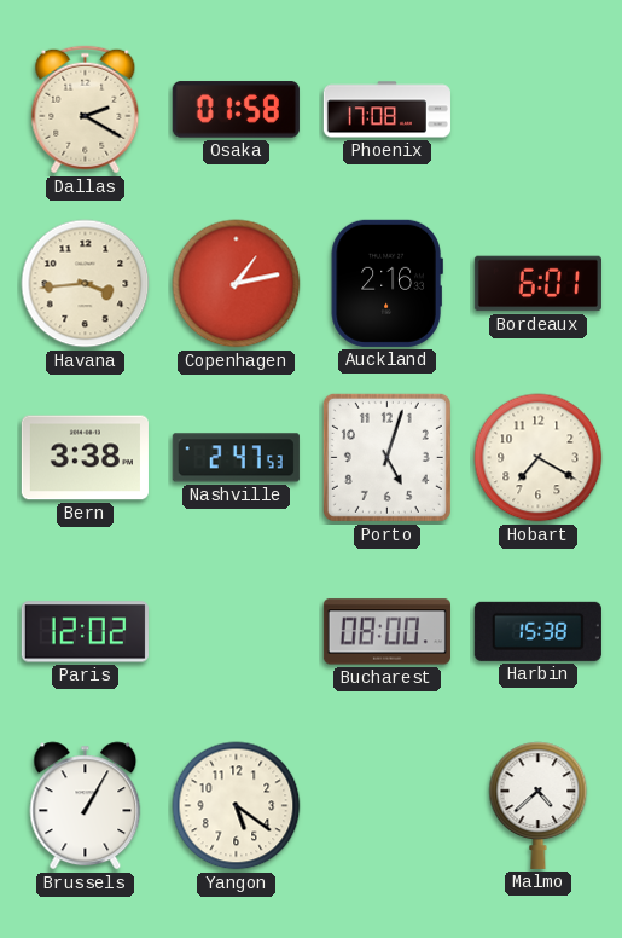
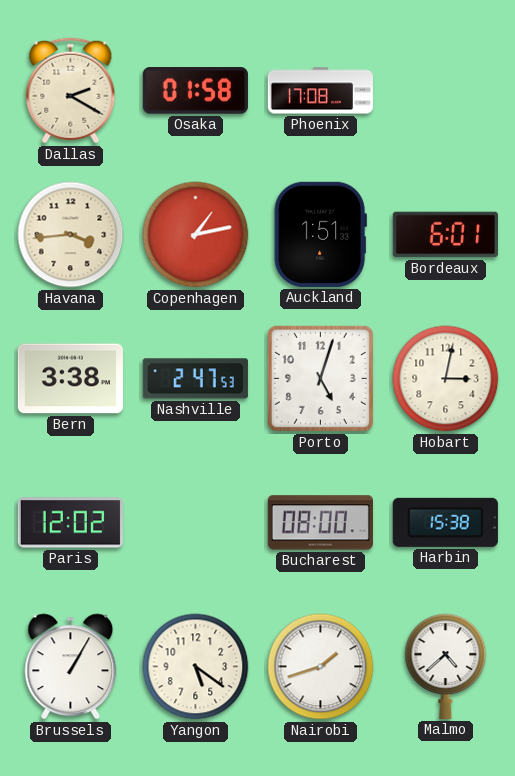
Auckland: 2:16 -> 1:51
Hobart: 7:20 -> 3:02
Nairobi: none -> 1:42
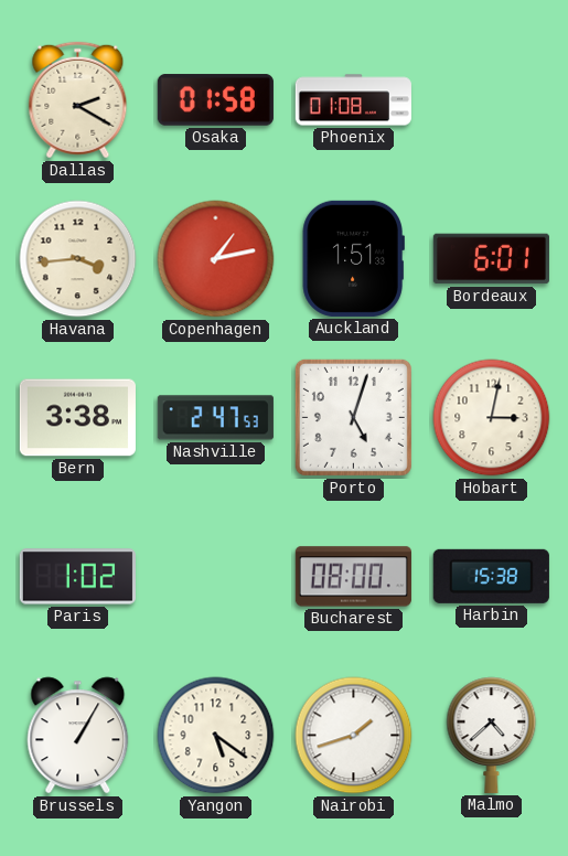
Phoenix: 17:08 -> 01:08
Paris: 12:02 -> 1:02
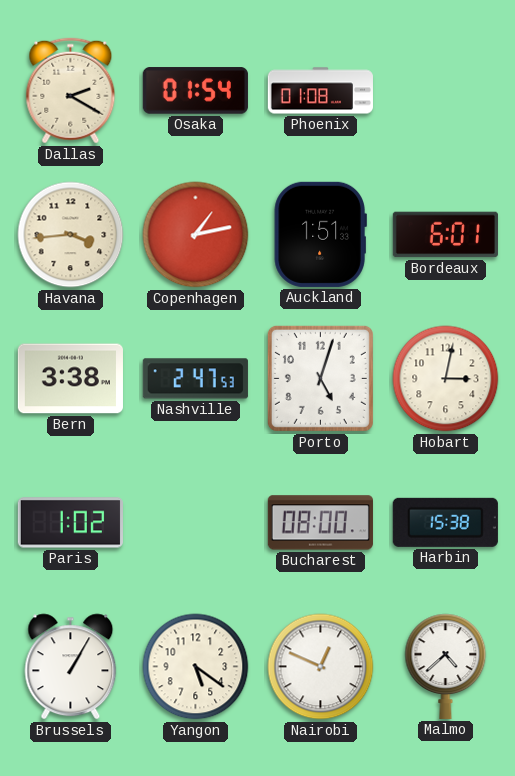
Osaka: 01:58 -> 01:54
Nairobi: 1:42 -> 12:49
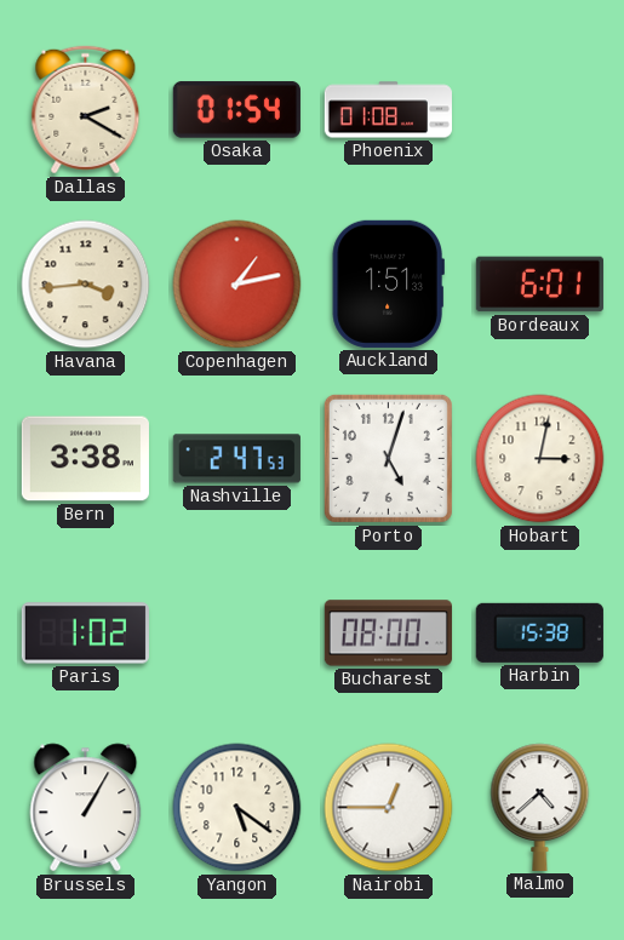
Nairobi: 12:49 -> 12:45
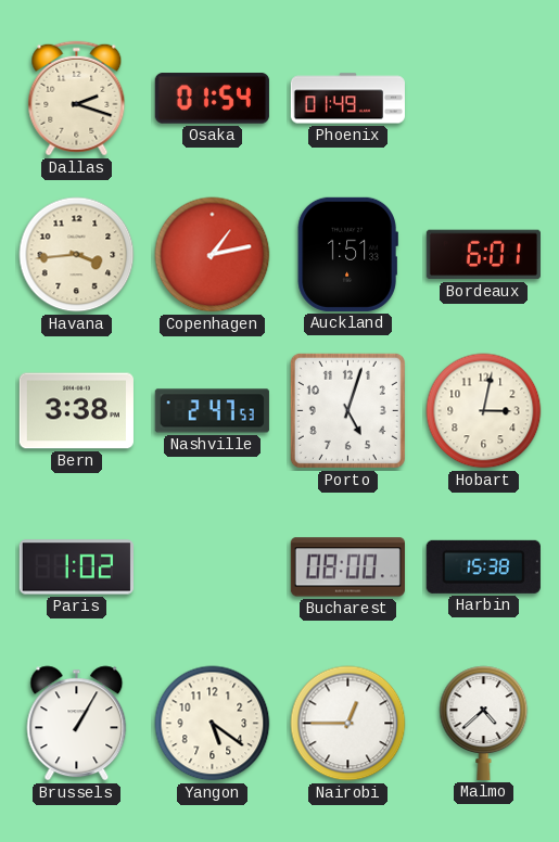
Dallas: 2:20 -> 2:18
Phoenix: 01:08 -> 01:49
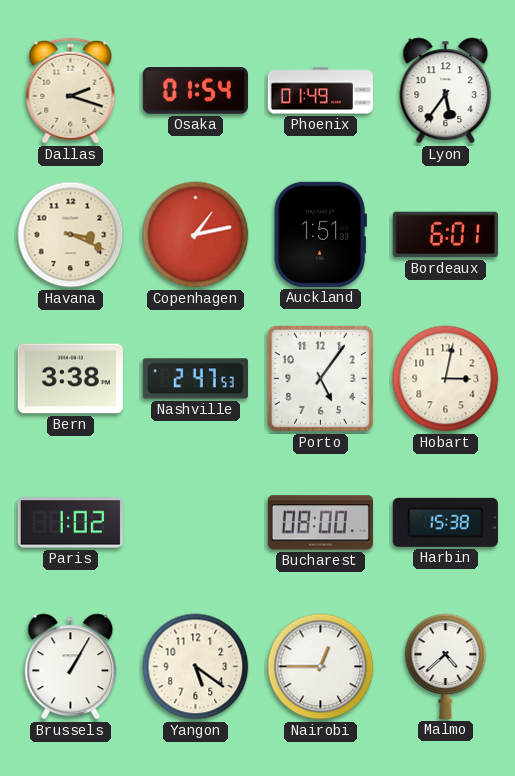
Lyon: none -> 5:36
Havana: 3:44 -> 3:19
Porto: 5:03 -> 5:06
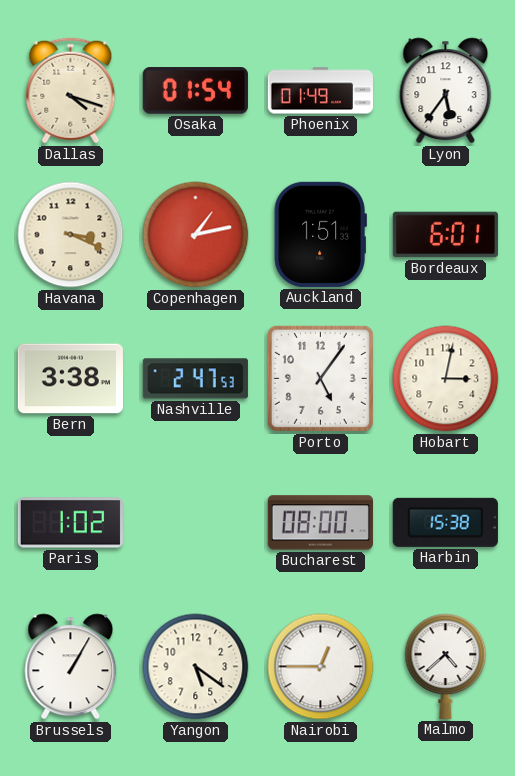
Dallas: 2:18 -> 4:18
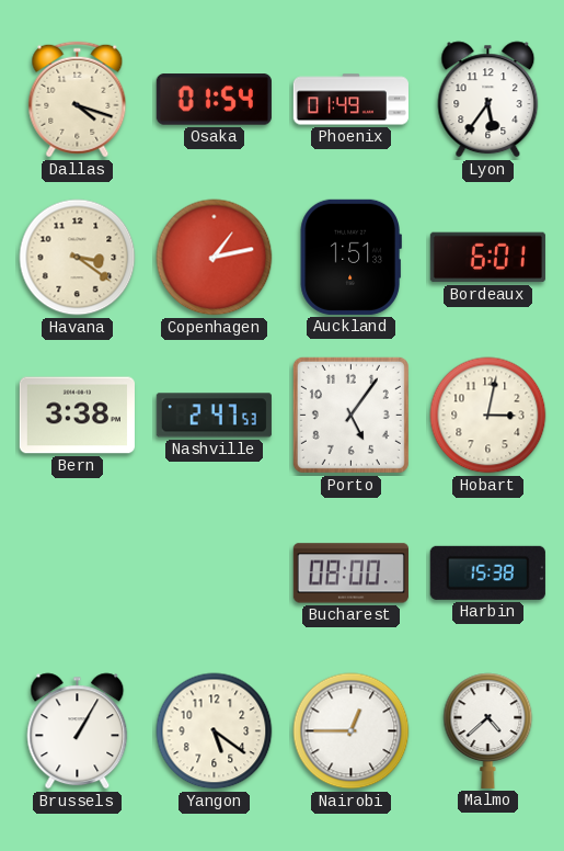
Havana: 3:19 -> 3:21
Paris: 1:02 -> none
